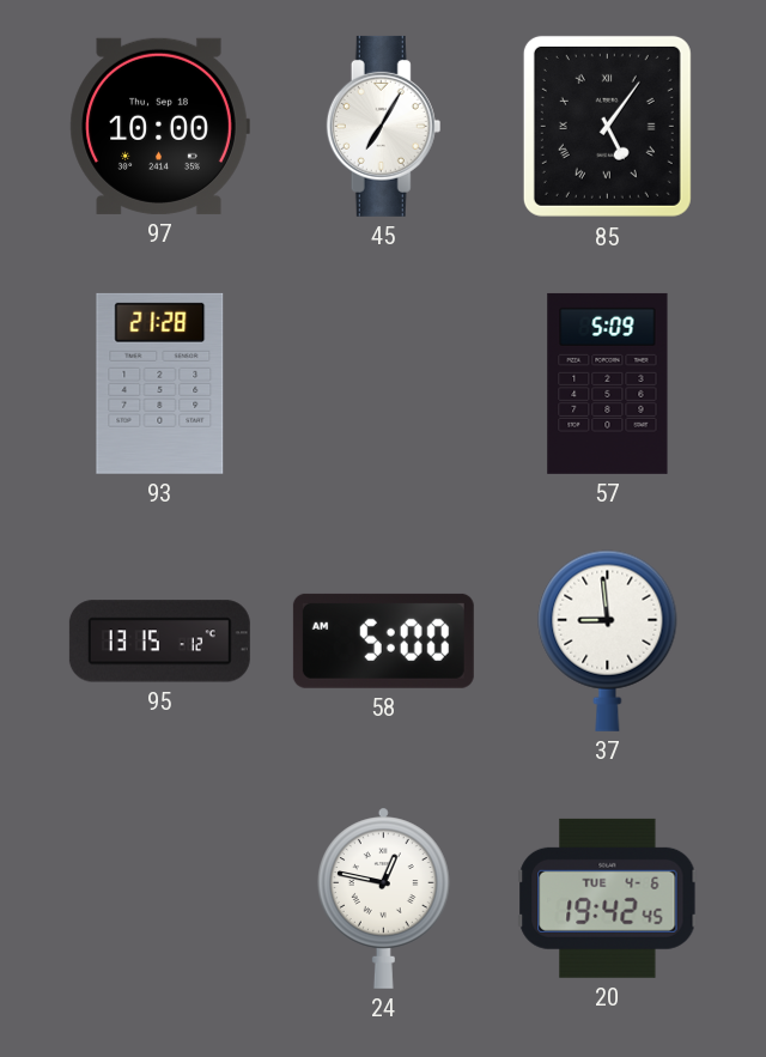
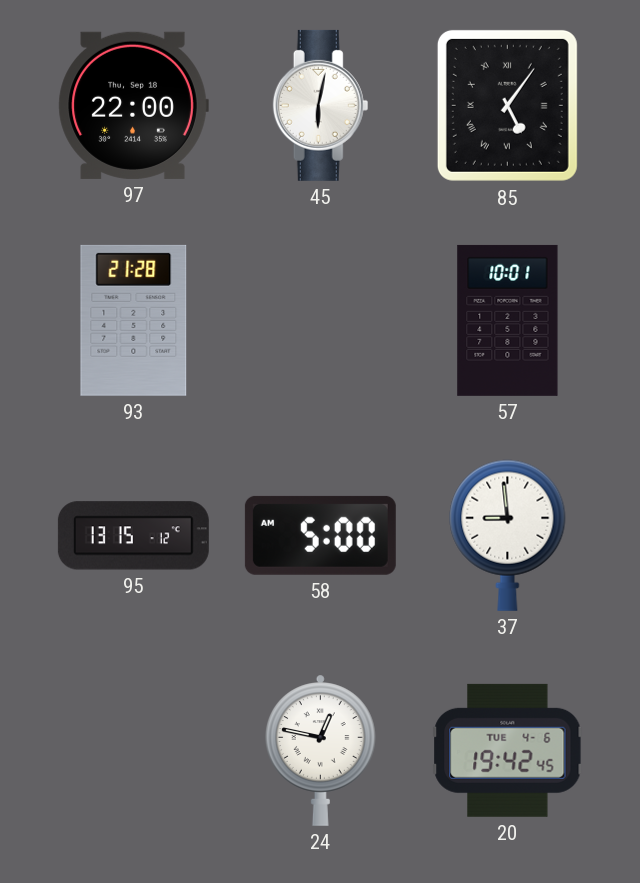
97: 10:00 -> 22:00
45: 7:05 -> 6:02
57: 5:09 -> 10:01
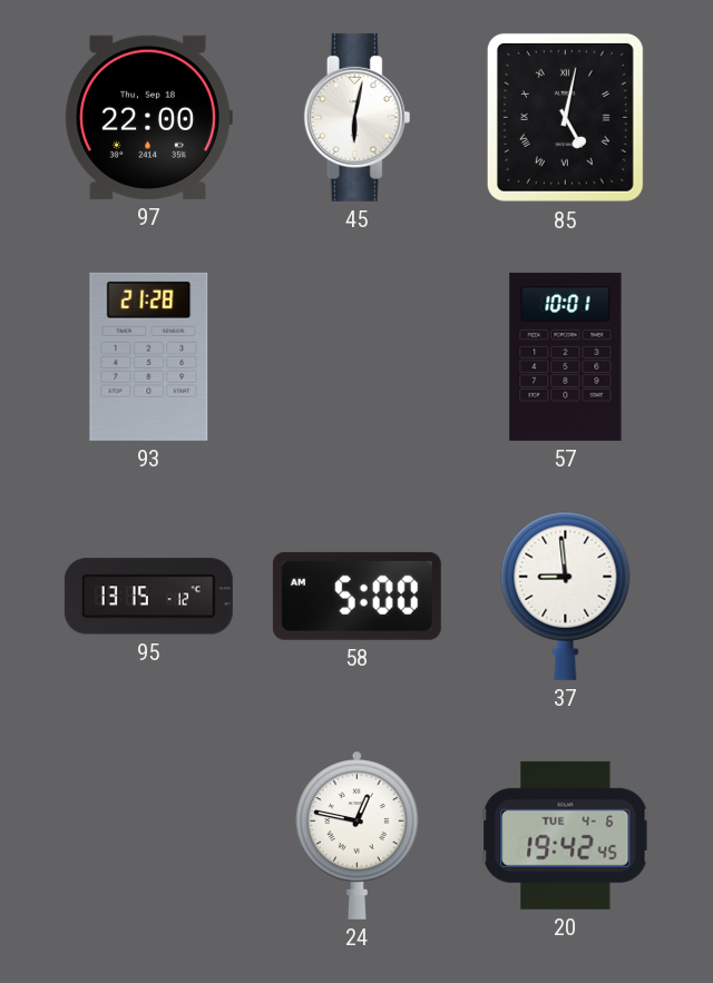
85: 5:06 -> 5:02
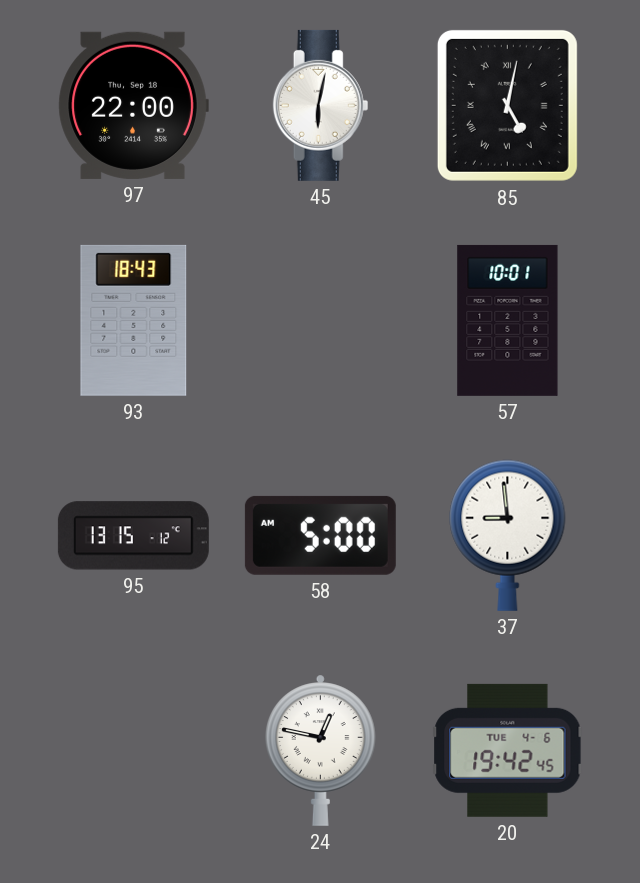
93: 21:28 -> 18:43
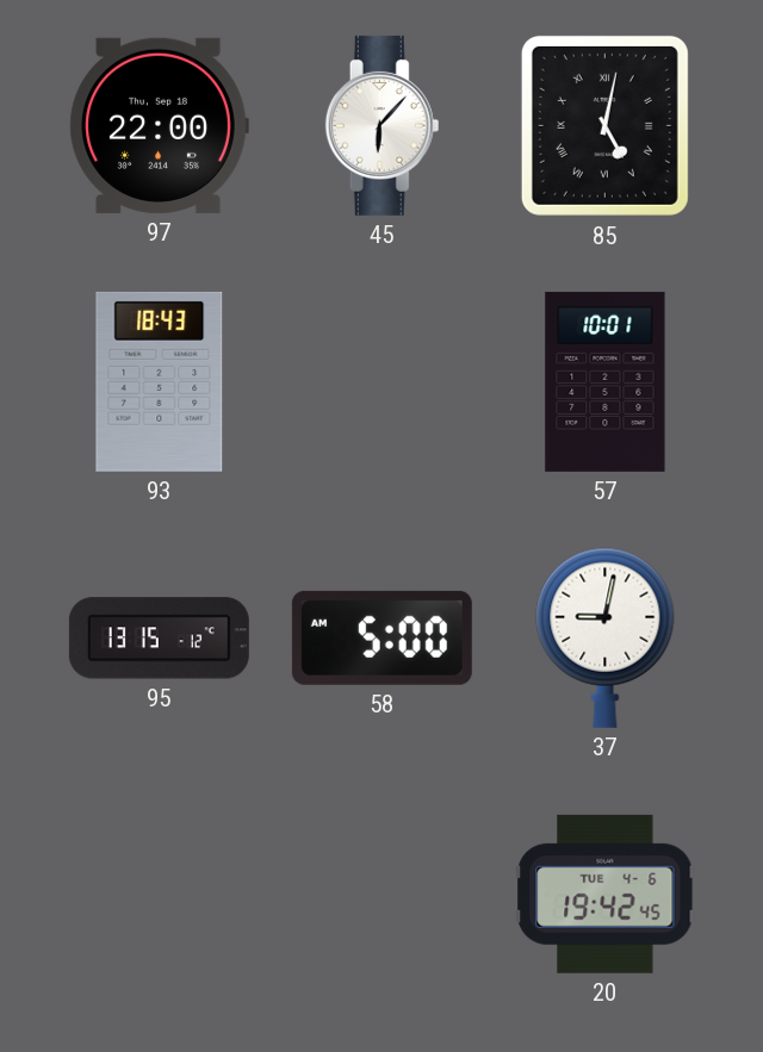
45: 6:02 -> 6:07
37: 8:59 -> 9:02
24: 12:47 -> none
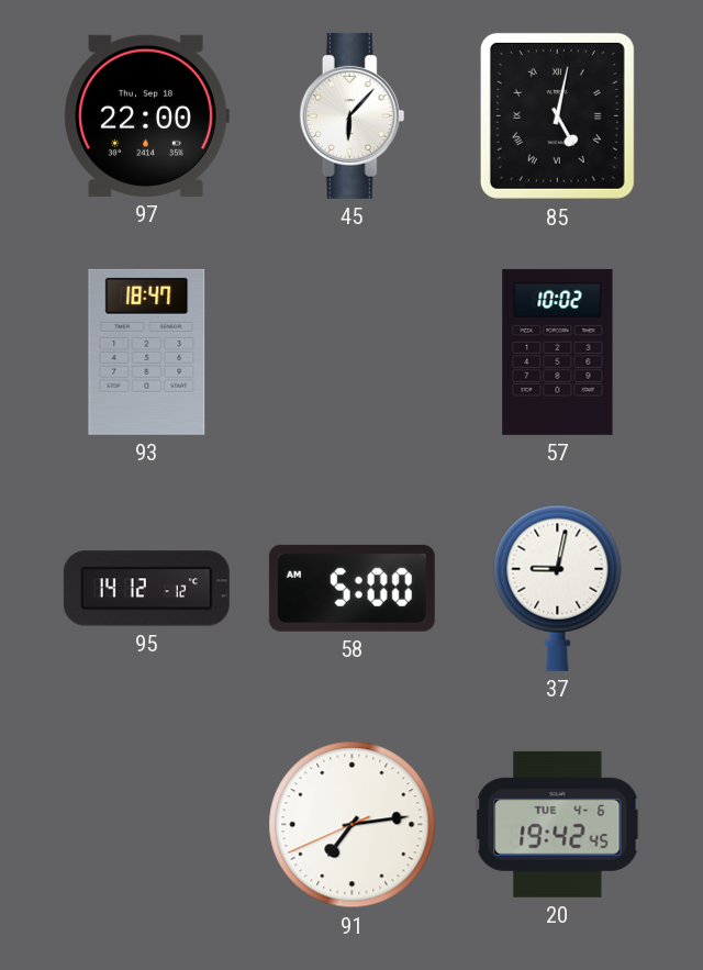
93: 18:43 -> 18:47
57: 10:01 -> 10:02
95: 13:15 -> 14:12
91: none -> 7:13
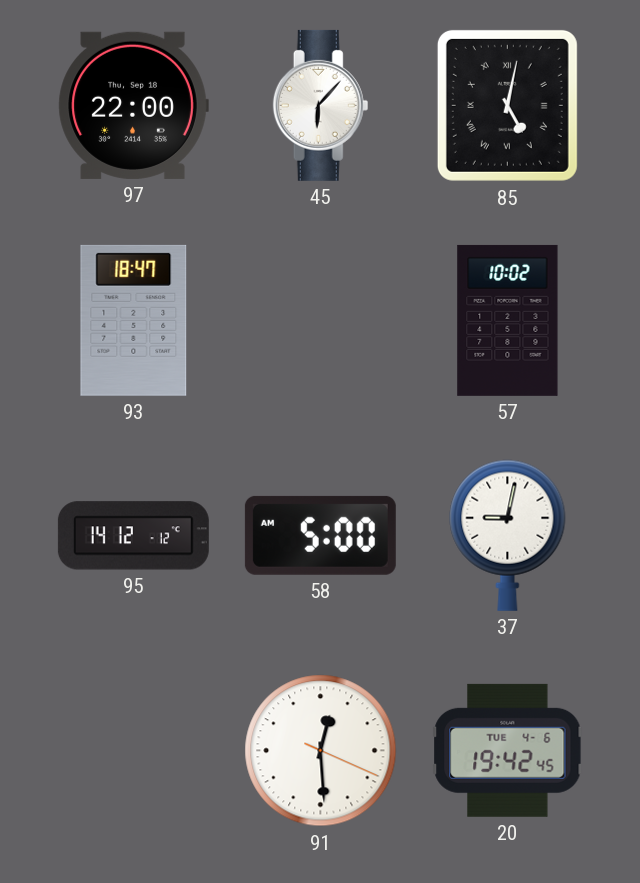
91: 7:13 -> 12:29
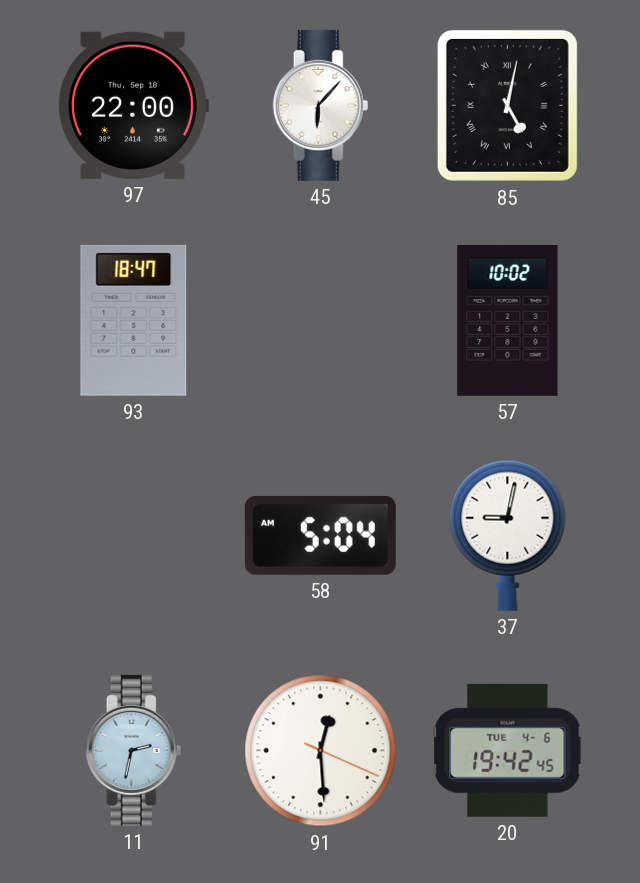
95: 14:12 -> none
58: 5:00 -> 5:04
11: none -> 2:32
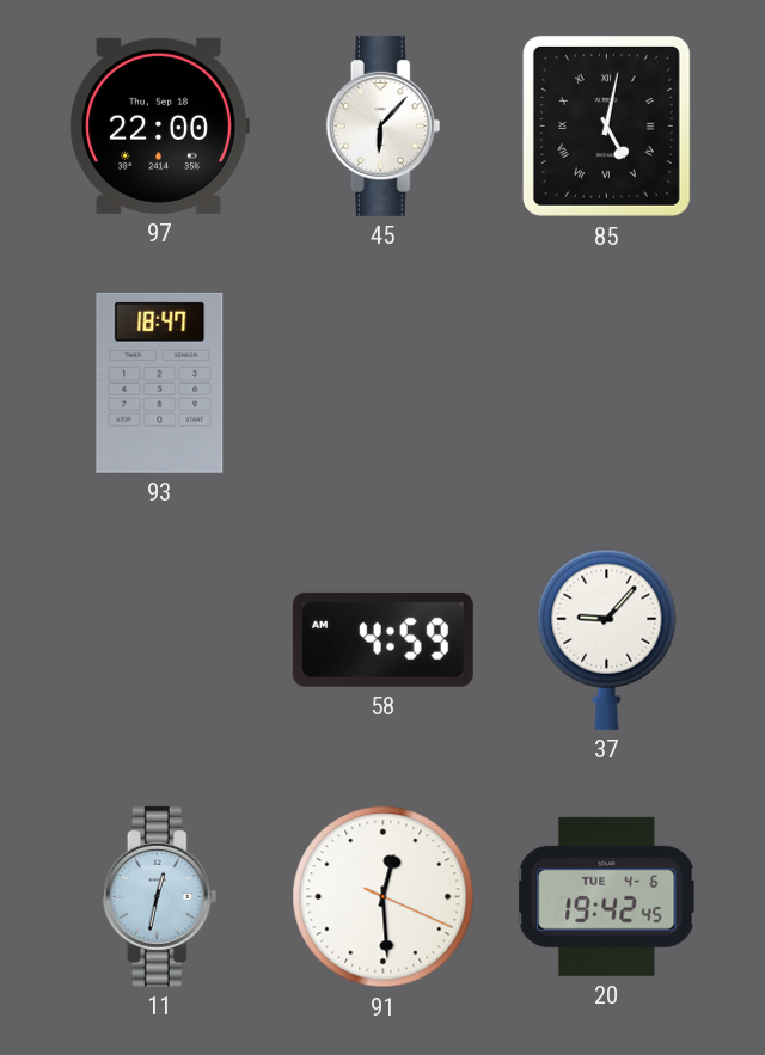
57: 10:02 -> none
58: 5:04 -> 4:59
37: 9:02 -> 9:07
11: 2:32 -> 12:32
